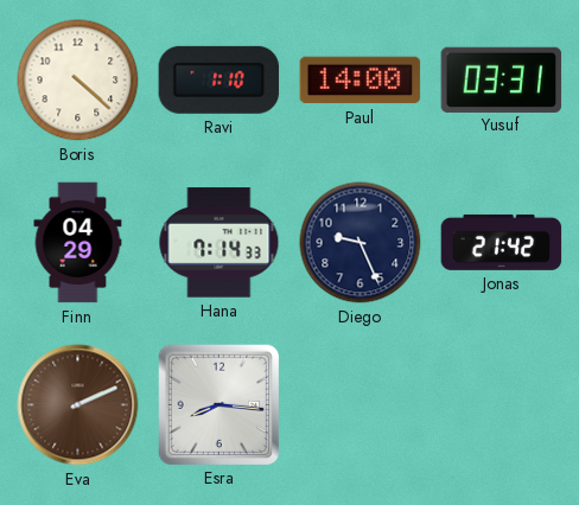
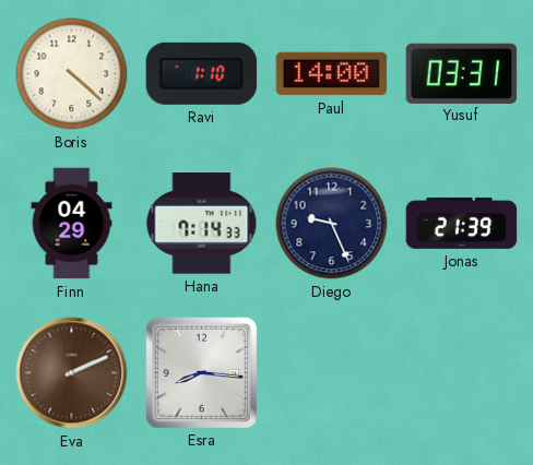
Jonas: 21:42 -> 21:39
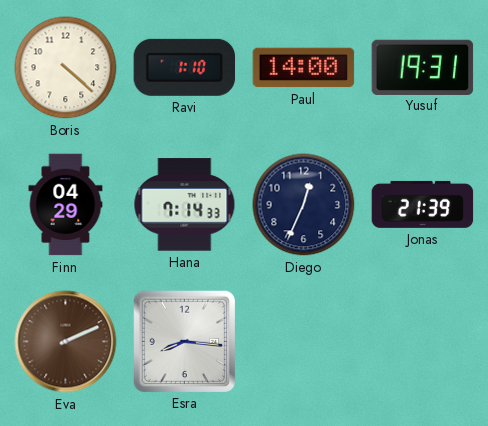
Yusuf: 03:31 -> 19:31
Diego: 9:26 -> 12:34
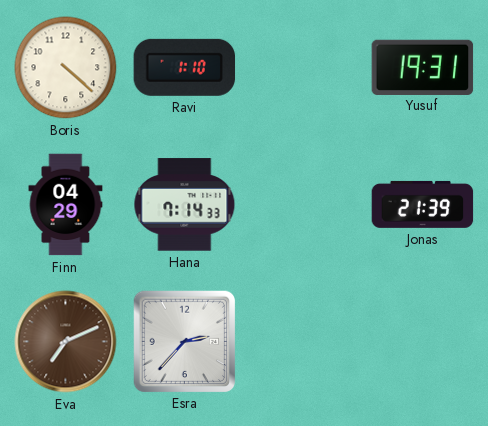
Paul: 14:00 -> none
Diego: 12:34 -> none
Eva: 2:11 -> 7:11
Esra: 8:16 -> 2:37
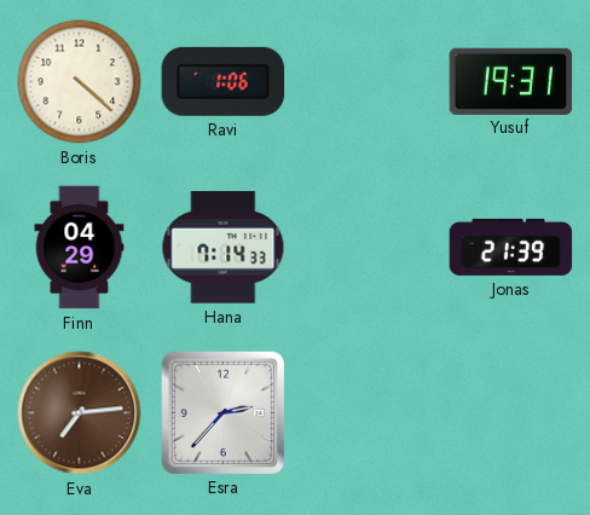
Ravi: 1:10 -> 1:06
Eva: 7:11 -> 7:14
